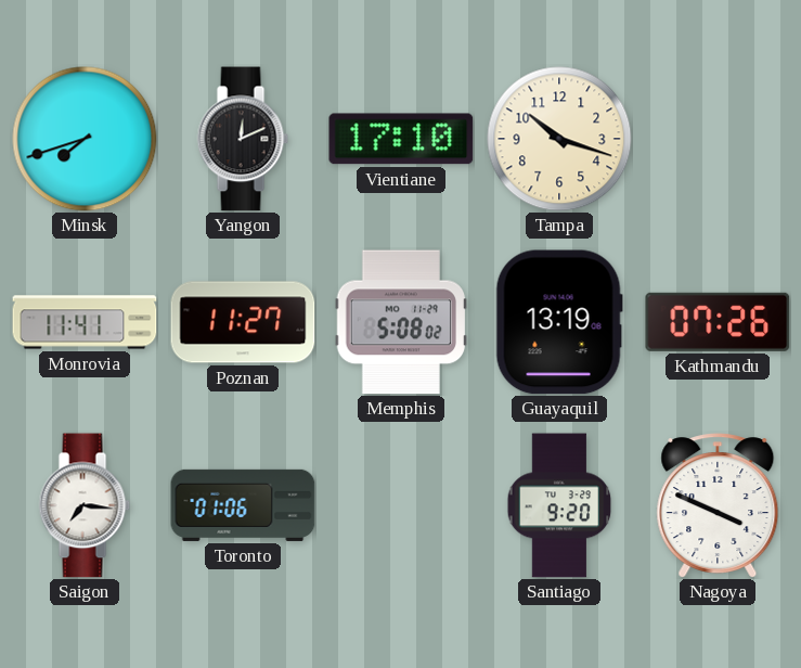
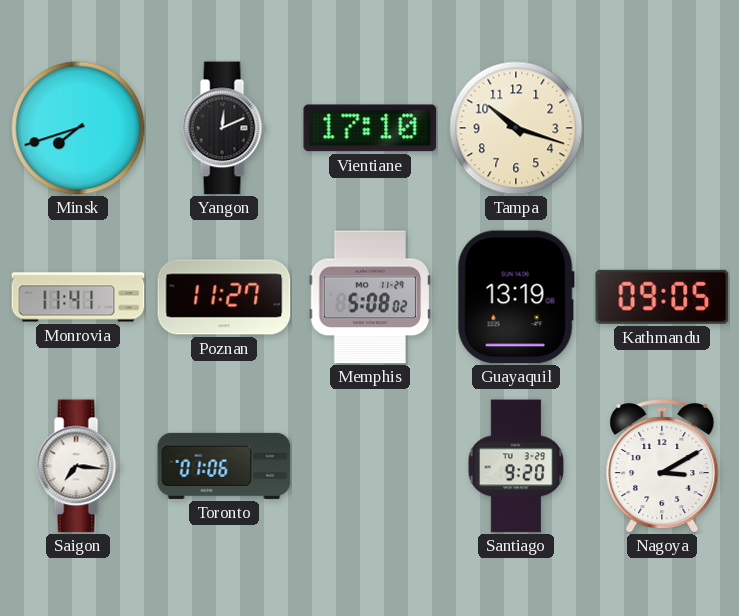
Kathmandu: 07:26 -> 09:05
Nagoya: 3:49 -> 3:10
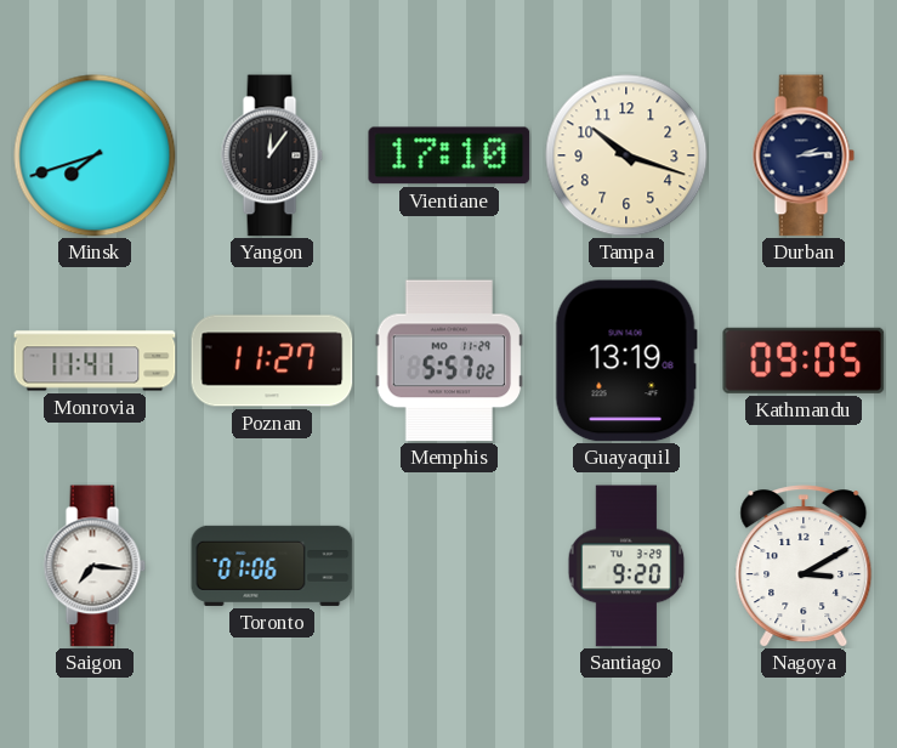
Yangon: 12:11 -> 12:06
Durban: none -> 2:14
Memphis: 5:08 -> 5:57
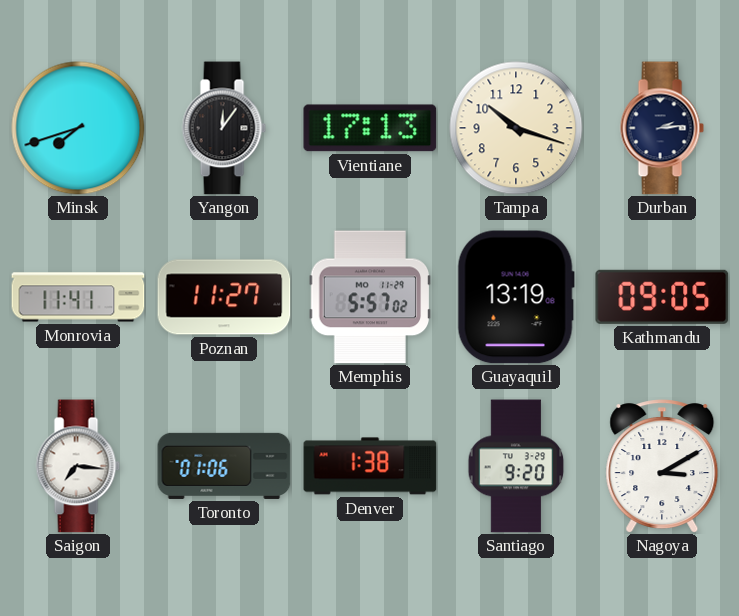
Vientiane: 17:10 -> 17:13
Denver: none -> 1:38
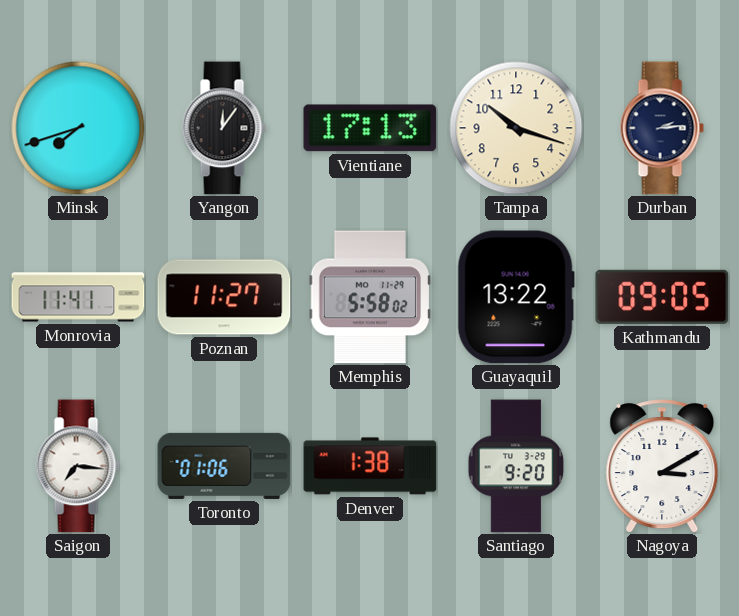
Memphis: 5:57 -> 5:58
Guayaquil: 13:19 -> 13:22
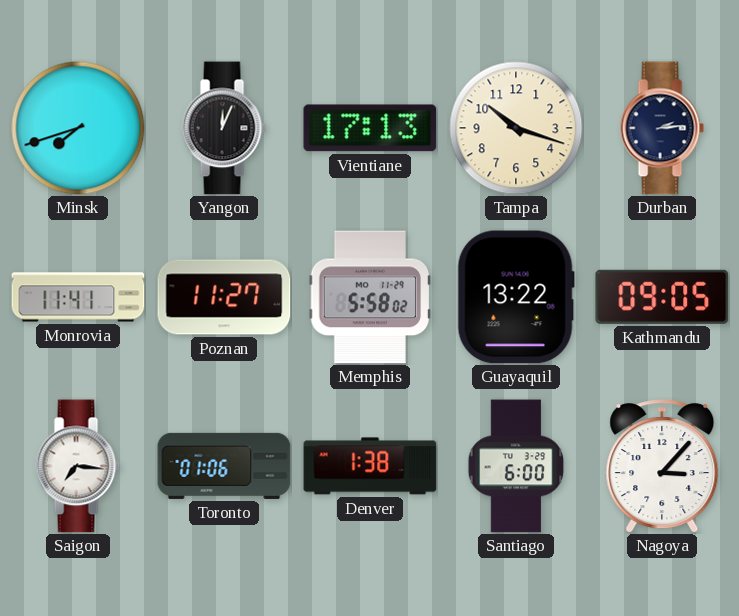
Yangon: 12:06 -> 12:04
Santiago: 9:20 -> 6:00
Nagoya: 3:10 -> 3:07
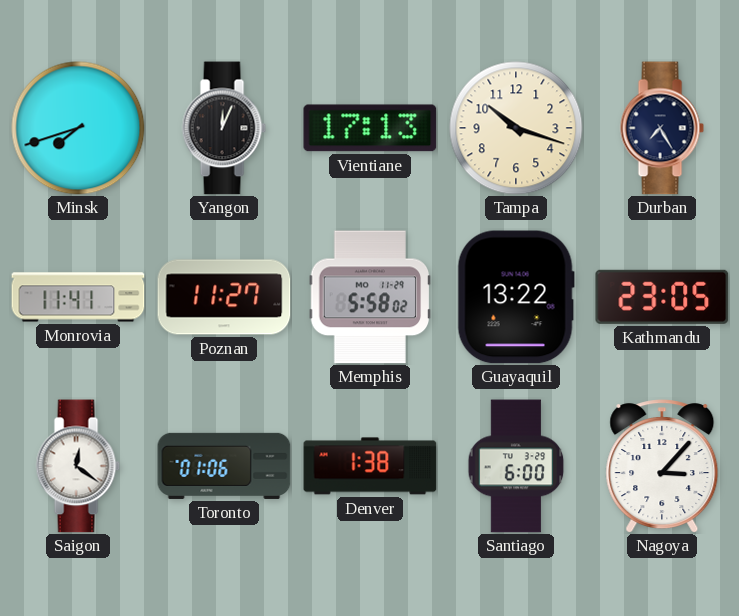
Durban: 2:14 -> 7:25
Kathmandu: 09:05 -> 23:05
Saigon: 7:16 -> 12:21
